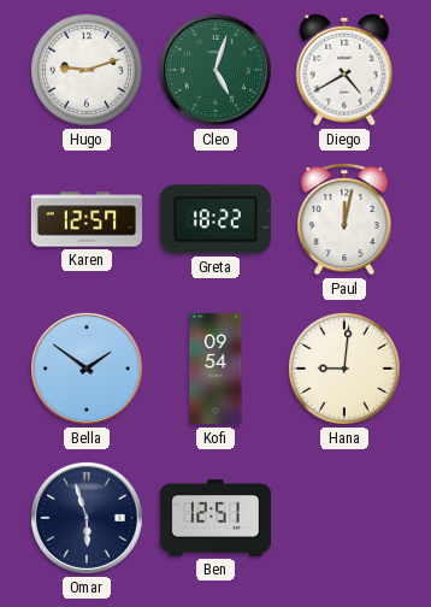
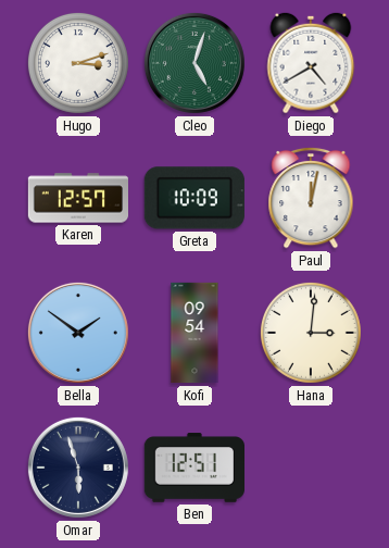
Hugo: 9:12 -> 3:12
Greta: 18:22 -> 10:09
Hana: 9:01 -> 3:01
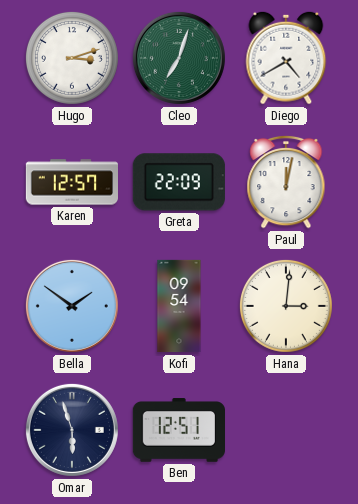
Cleo: 5:03 -> 7:03
Greta: 10:09 -> 22:09
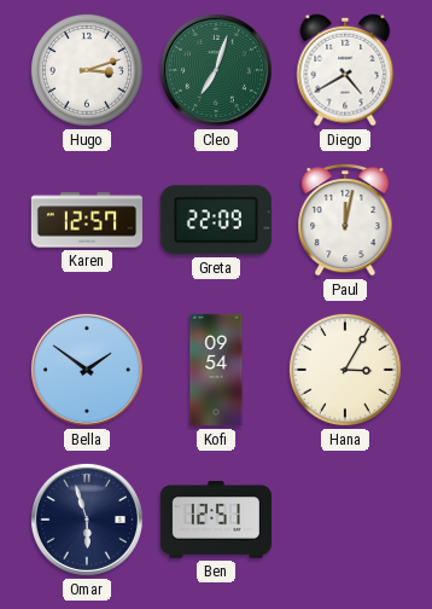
Hana: 3:01 -> 3:05
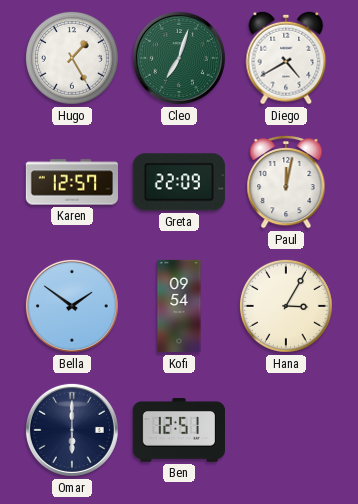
Hugo: 3:12 -> 1:25
Omar: 5:57 -> 6:00
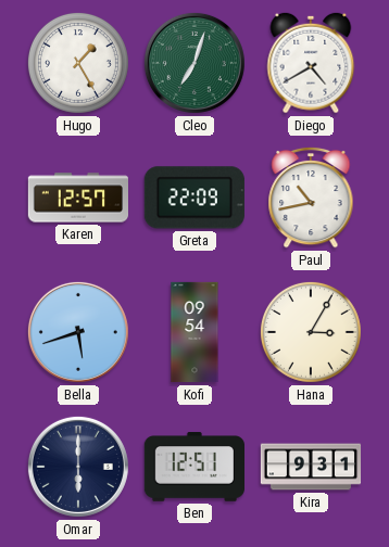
Paul: 12:02 -> 10:43
Bella: 1:51 -> 5:42
Kira: none -> 9:31
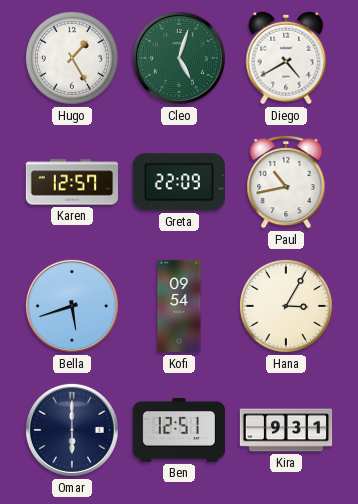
Cleo: 7:03 -> 5:03
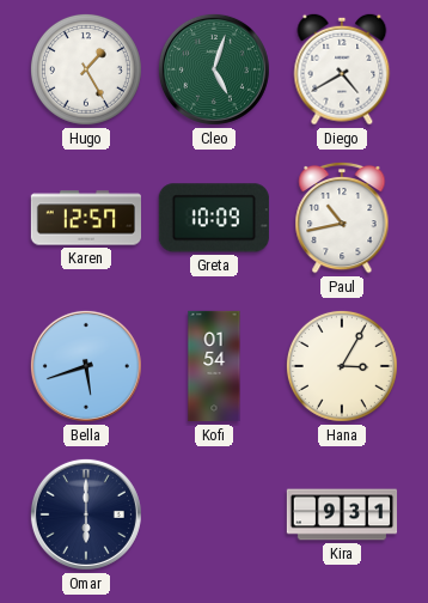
Greta: 22:09 -> 10:09
Kofi: 09:54 -> 01:54
Ben: 12:51 -> none
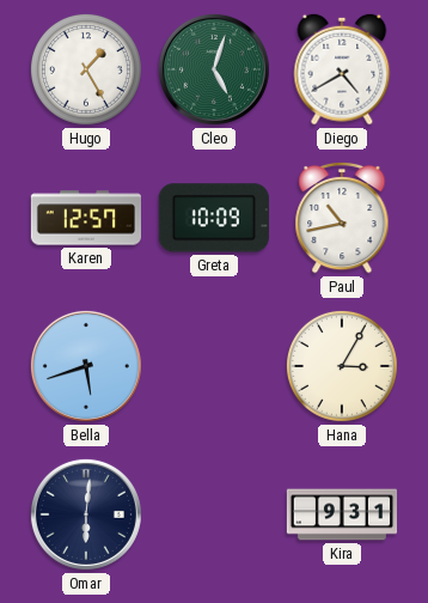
Kofi: 01:54 -> none
Omar: 6:00 -> 6:01
